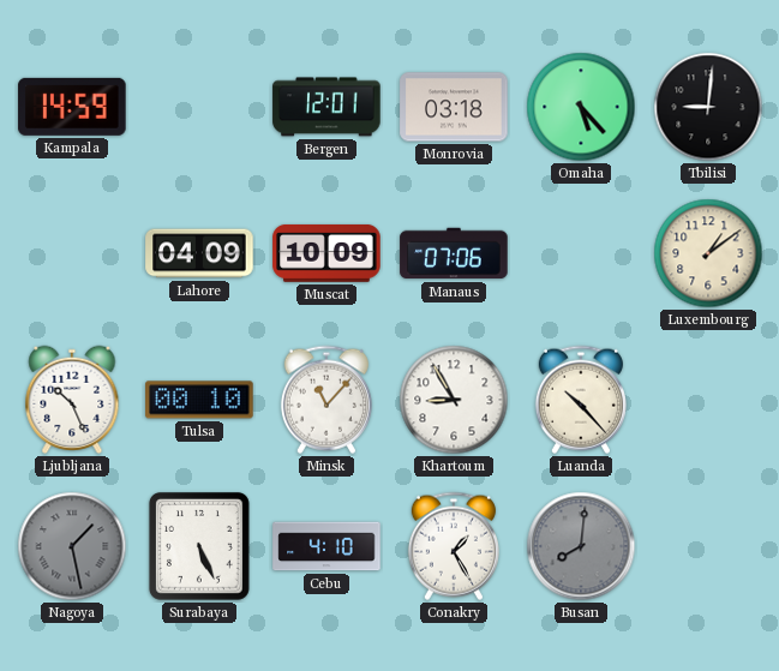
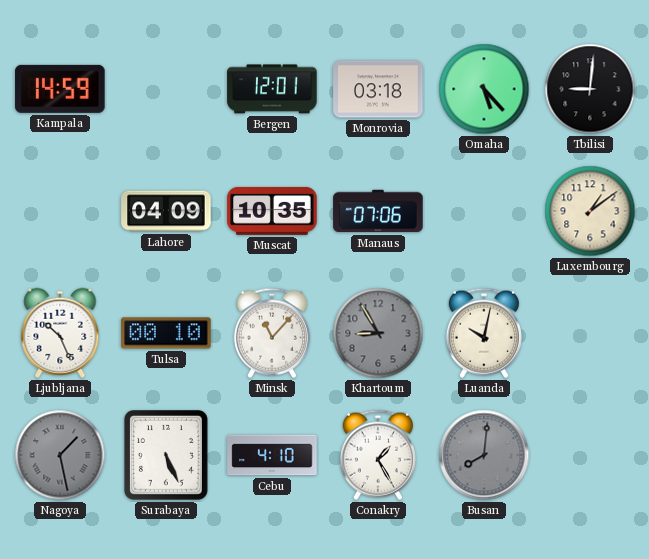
Muscat: 10:09 -> 10:35
Khartoum dial: white -> grey
Luanda: 10:23 -> 10:02
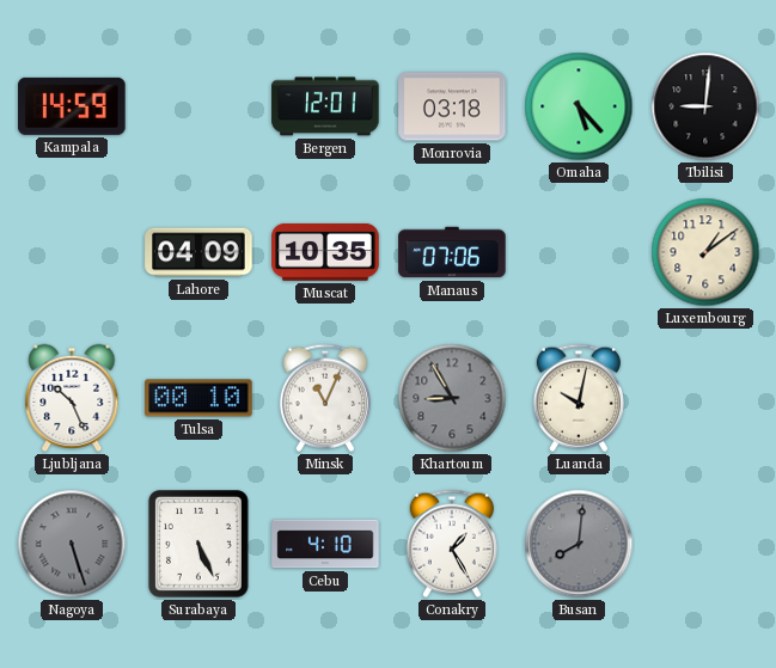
Minsk: 11:07 -> 11:04
Nagoya: 1:28 -> 5:27
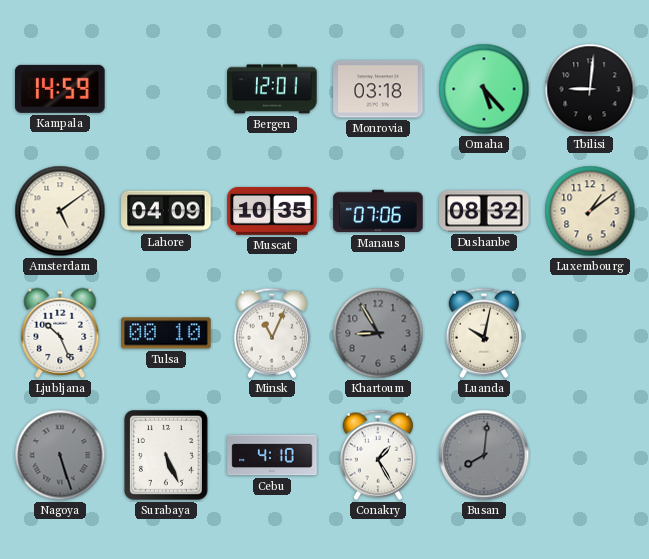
Amsterdam: none -> 5:09
Dushanbe: none -> 08:32
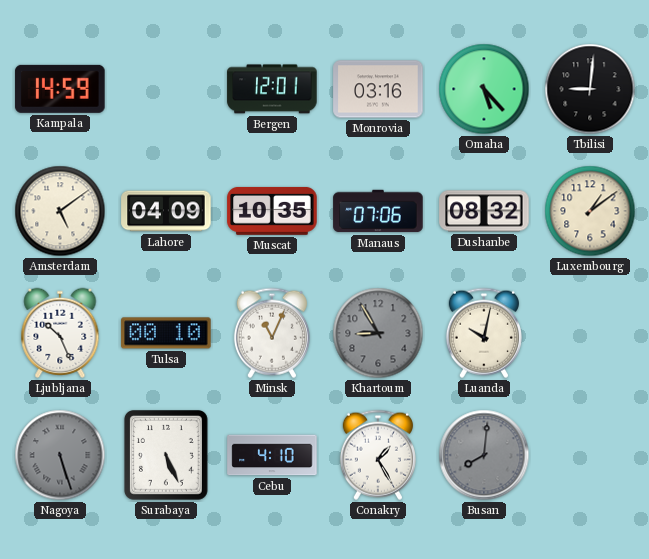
Monrovia: 03:18 -> 03:16
